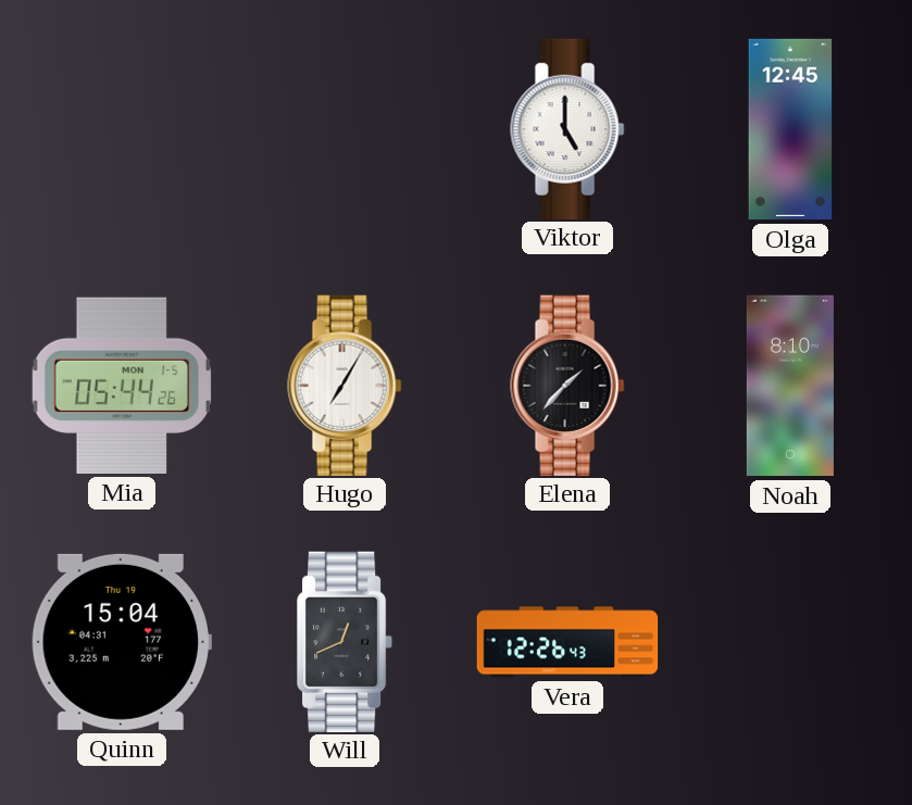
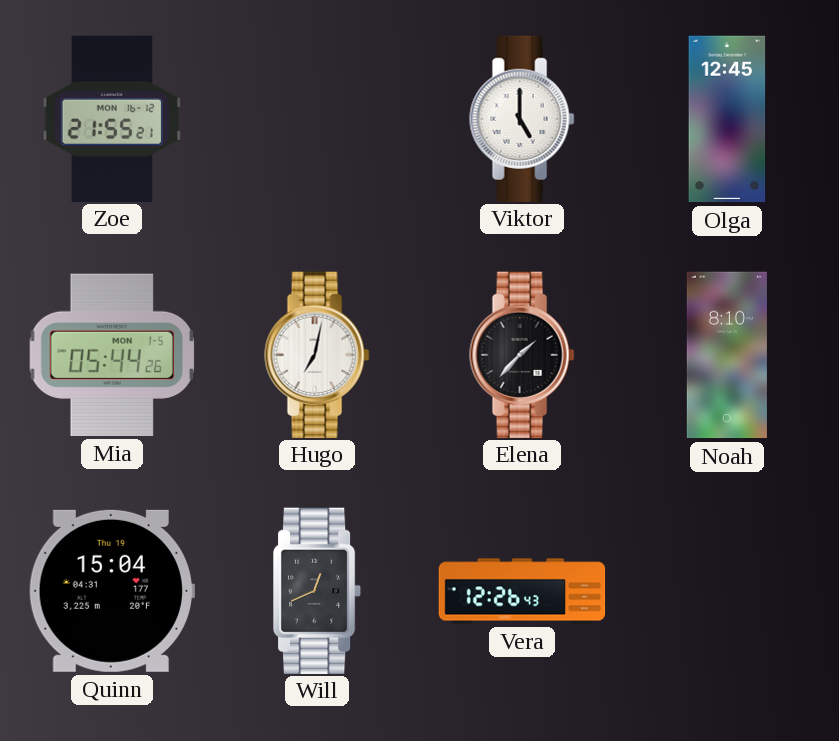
Zoe: none -> 21:55
Hugo: 7:05 -> 7:02
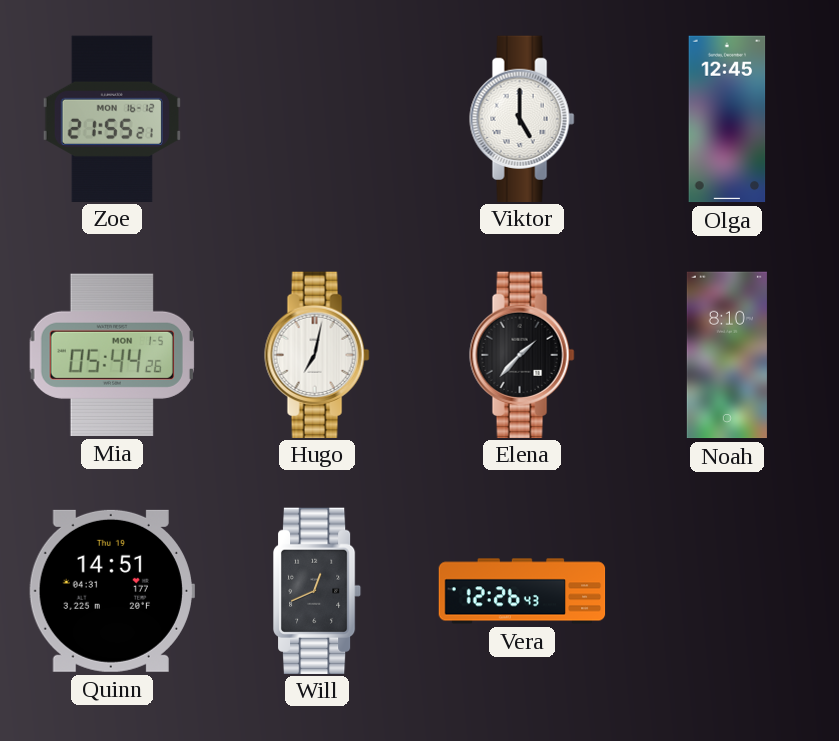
Quinn: 15:04 -> 14:51
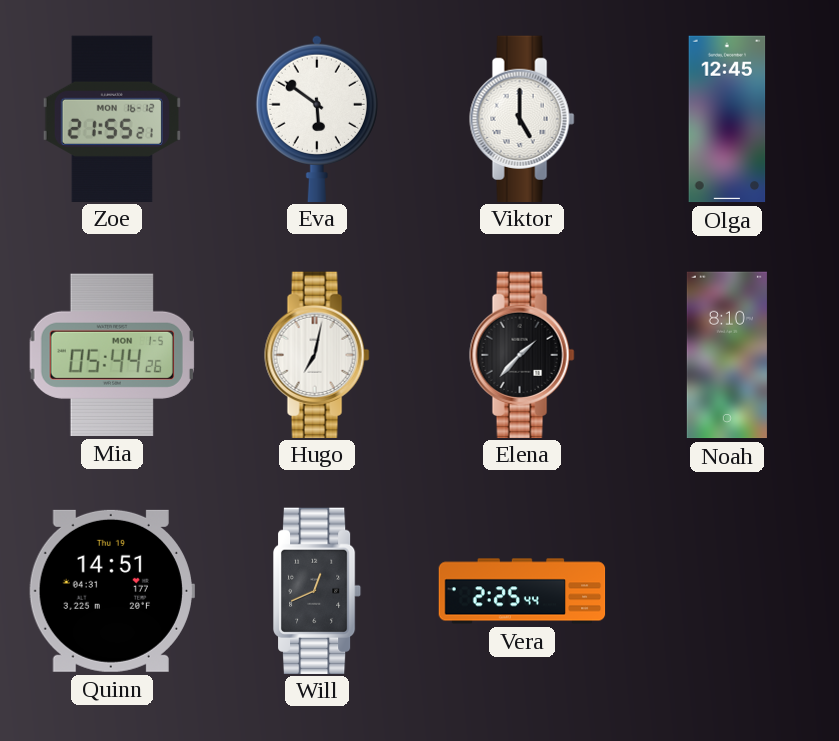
Eva: none -> 5:51
Vera: 12:26 -> 2:25
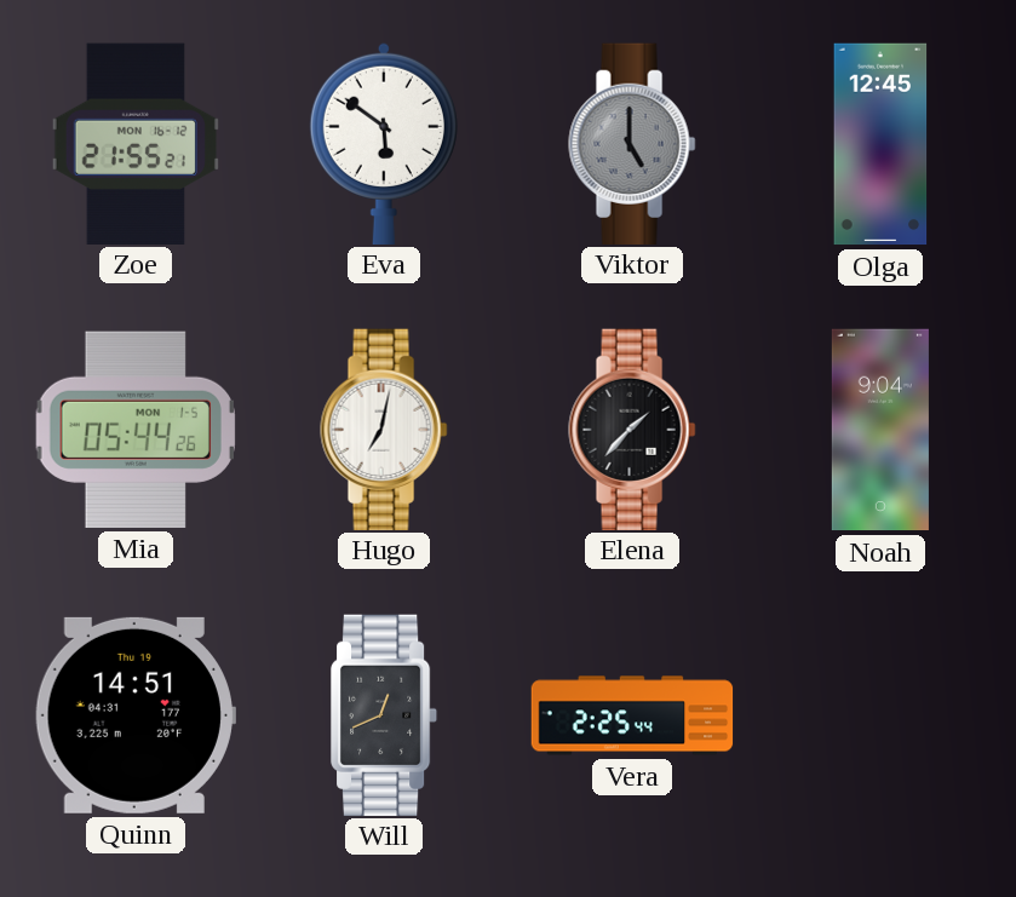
Viktor dial: white -> grey
Noah: 8:10 -> 9:04
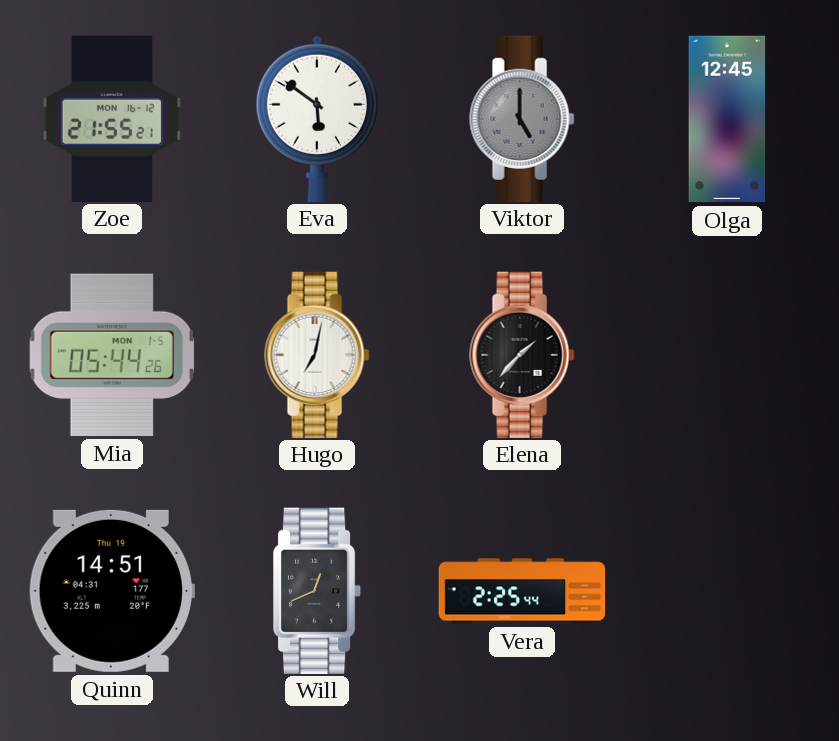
Noah: 9:04 -> none
